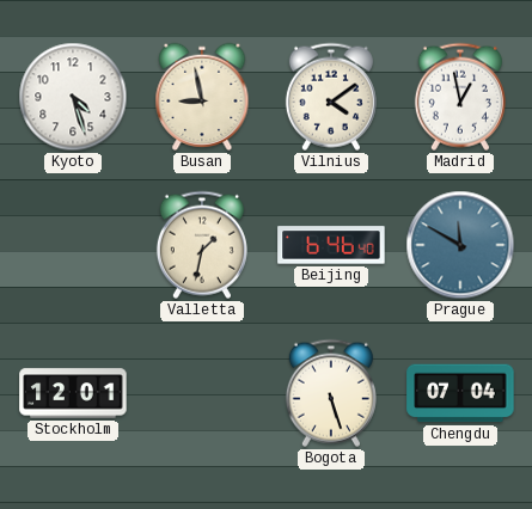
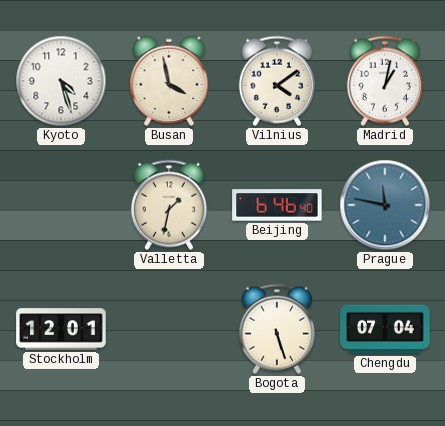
Busan: 8:58 -> 3:58
Madrid: 12:58 -> 1:02
Prague: 11:50 -> 11:47
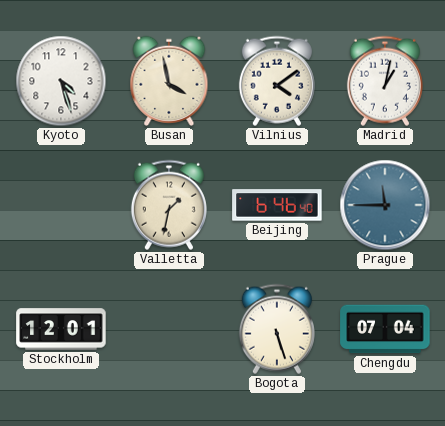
Prague: 11:47 -> 11:45
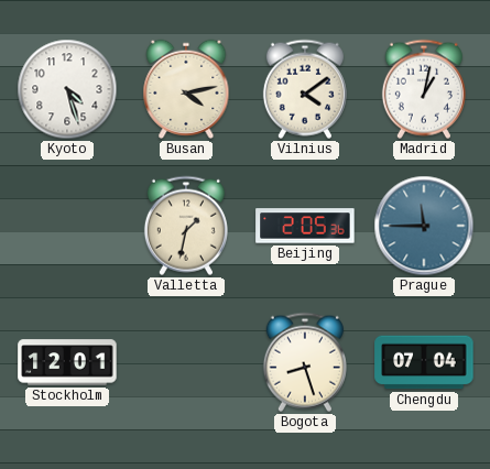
Busan: 3:58 -> 4:13
Beijing: 6:46 -> 2:05
Bogota: 5:27 -> 8:27
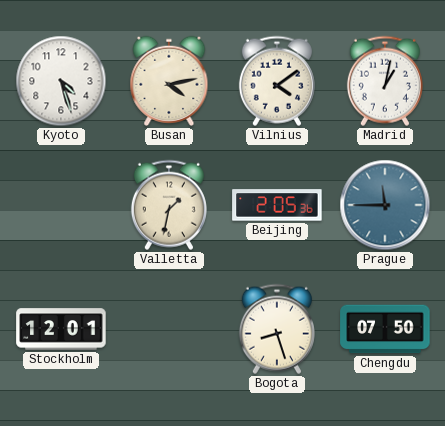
Chengdu: 07:04 -> 07:50
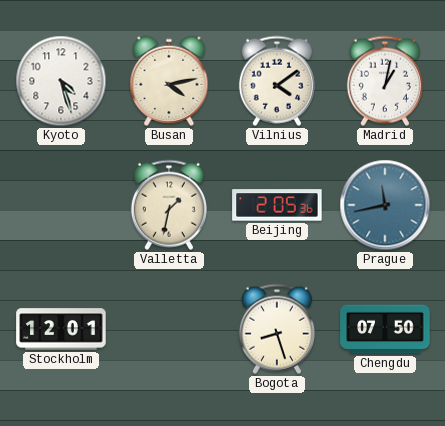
Prague: 11:45 -> 11:43
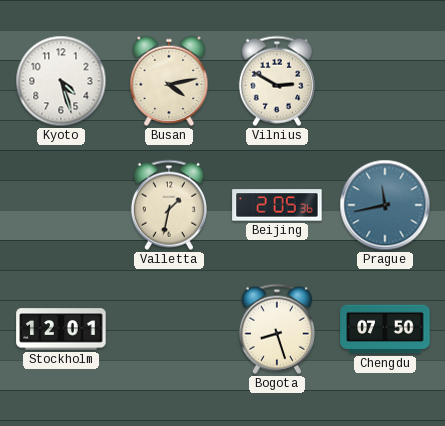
Vilnius: 4:09 -> 2:50
Madrid: 1:02 -> none
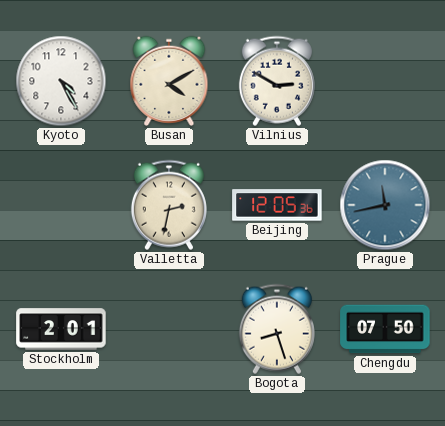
Kyoto: 4:27 -> 4:25
Busan: 4:13 -> 4:10
Valletta: 1:32 -> 2:32
Beijing: 2:05 -> 12:05
Stockholm: 12:01 -> 2:01
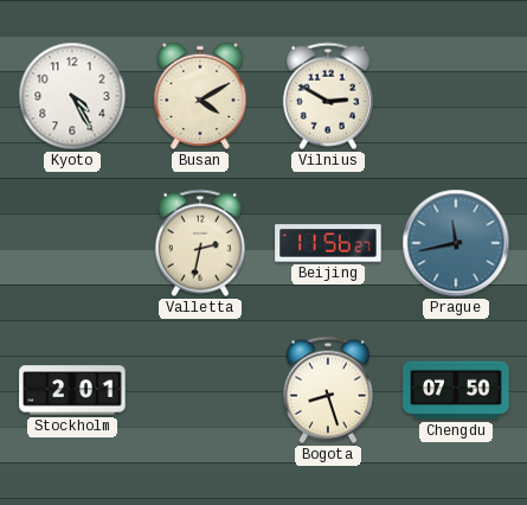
Beijing: 12:05 -> 11:56
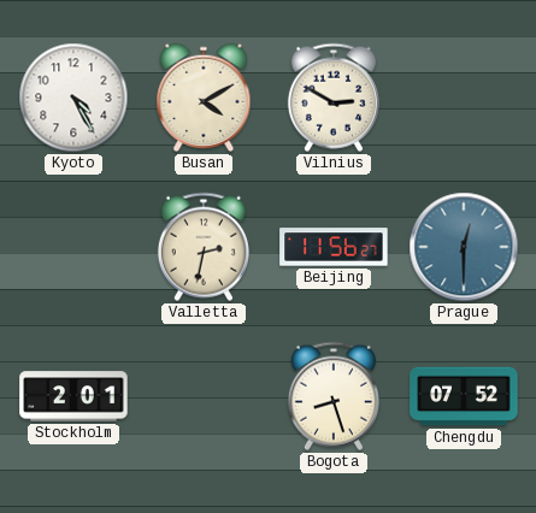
Prague: 11:43 -> 12:30
Chengdu: 07:50 -> 07:52
